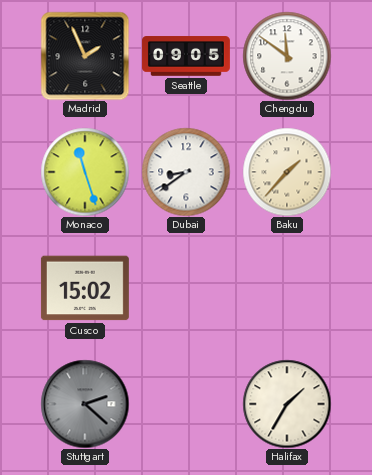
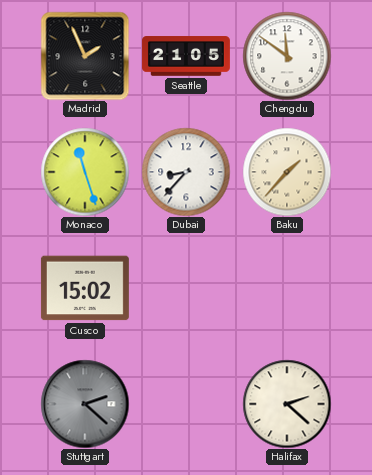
Seattle: 09:05 -> 21:05
Dubai: 8:39 -> 8:37
Halifax: 1:35 -> 2:22
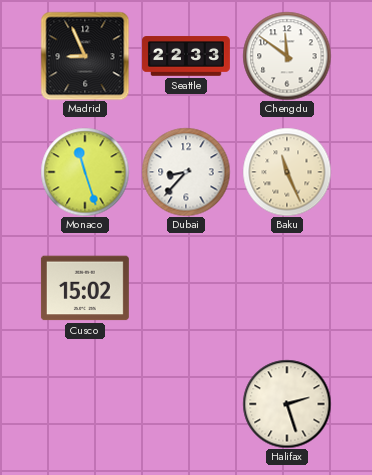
Madrid: 1:56 -> 8:56
Seattle: 21:05 -> 22:33
Baku: 1:37 -> 11:26
Stuttgart: 2:22 -> none
Halifax: 2:22 -> 2:27
